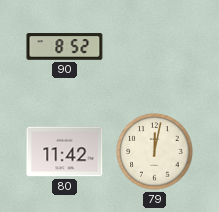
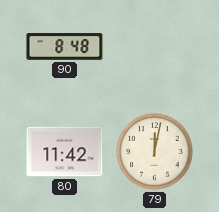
90: 8:52 -> 8:48
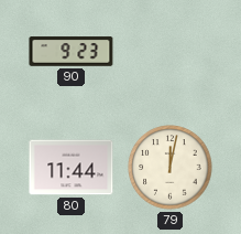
90: 8:48 -> 9:23
80: 11:42 -> 11:44
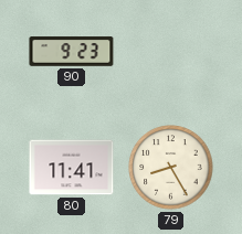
80: 11:44 -> 11:41
79: 12:02 -> 8:25
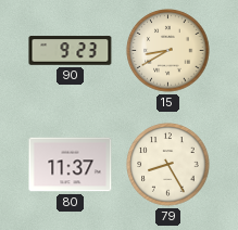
15: none -> 8:40
80: 11:41 -> 11:37
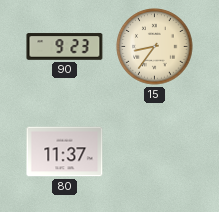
15: 8:40 -> 8:36
79: 8:25 -> none
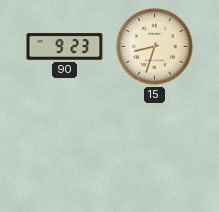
15: 8:36 -> 8:33
80: 11:37 -> none
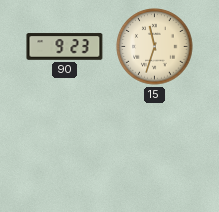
15: 8:33 -> 11:33
